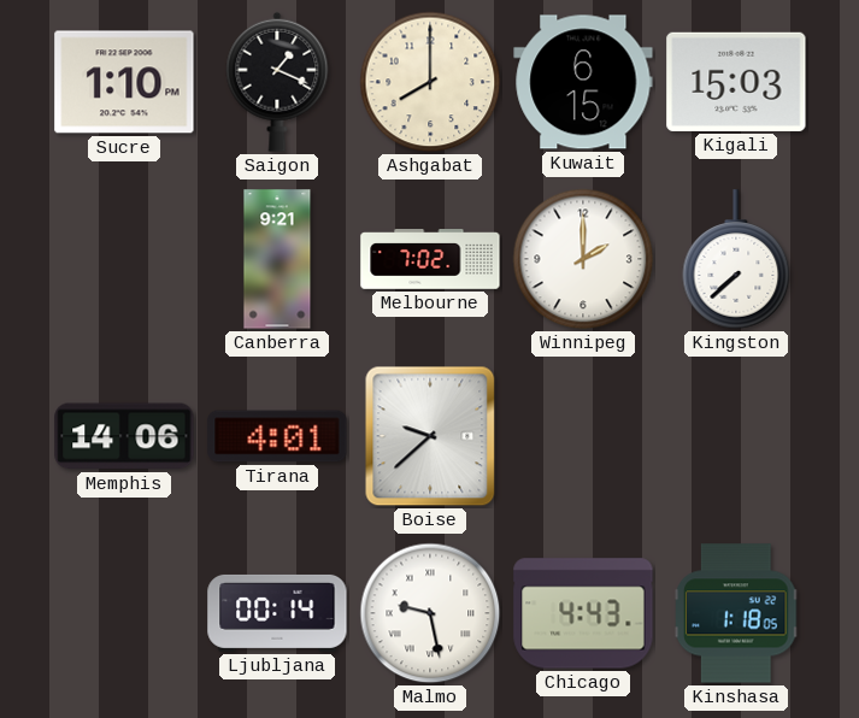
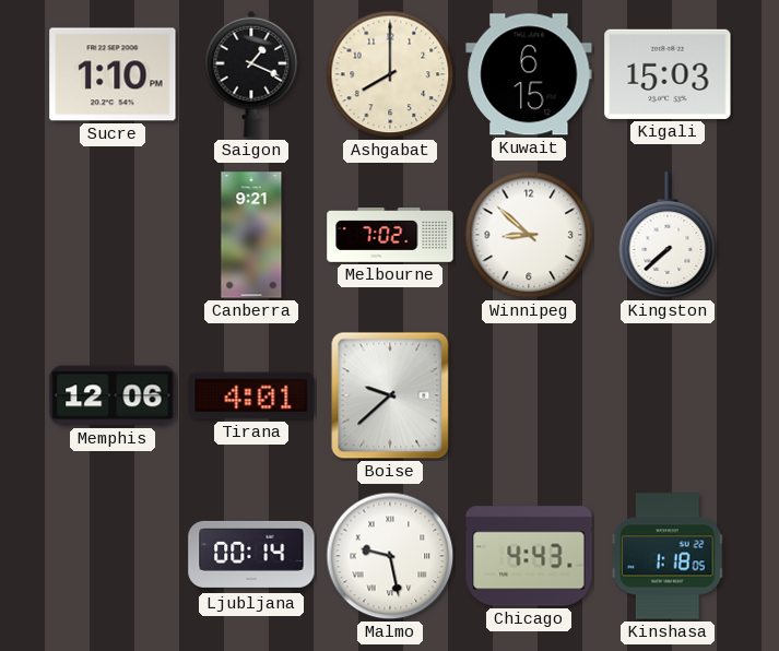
Winnipeg: 2:00 -> 8:52
Memphis: 14:06 -> 12:06
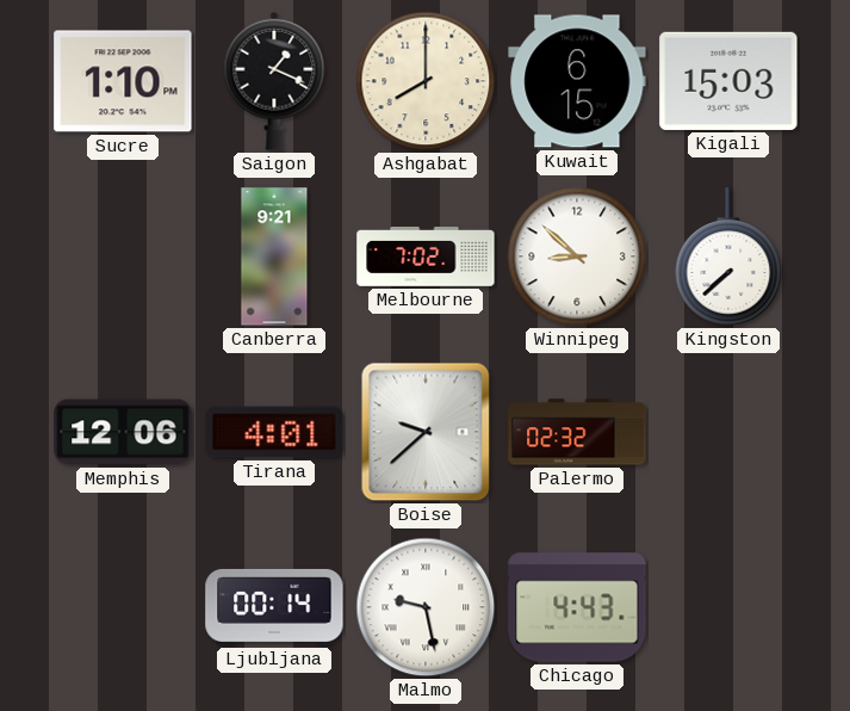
Palermo: none -> 02:32
Kinshasa: 1:18 -> none
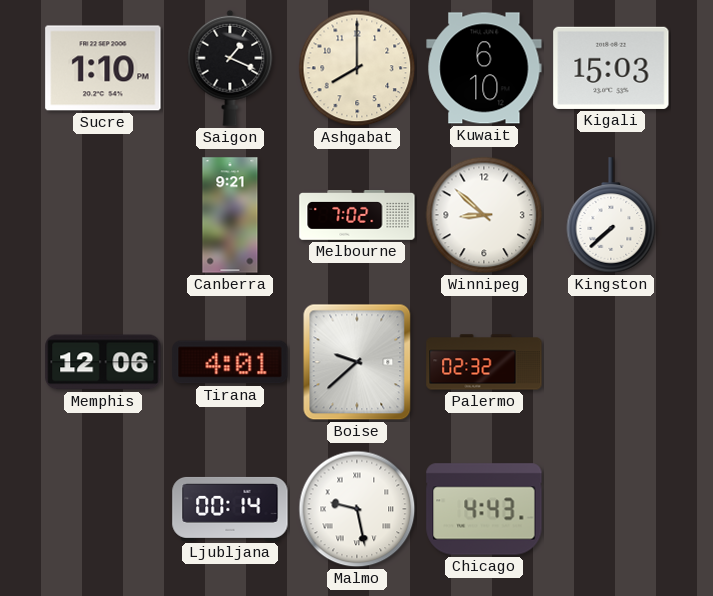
Kuwait: 6:15 -> 6:10
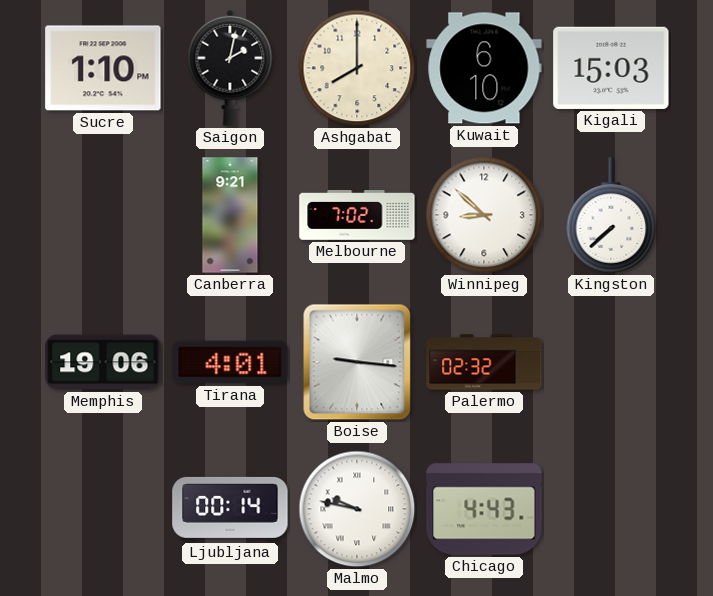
Saigon: 1:19 -> 2:02
Memphis: 12:06 -> 19:06
Boise: 9:38 -> 9:16
Malmo: 9:28 -> 9:47
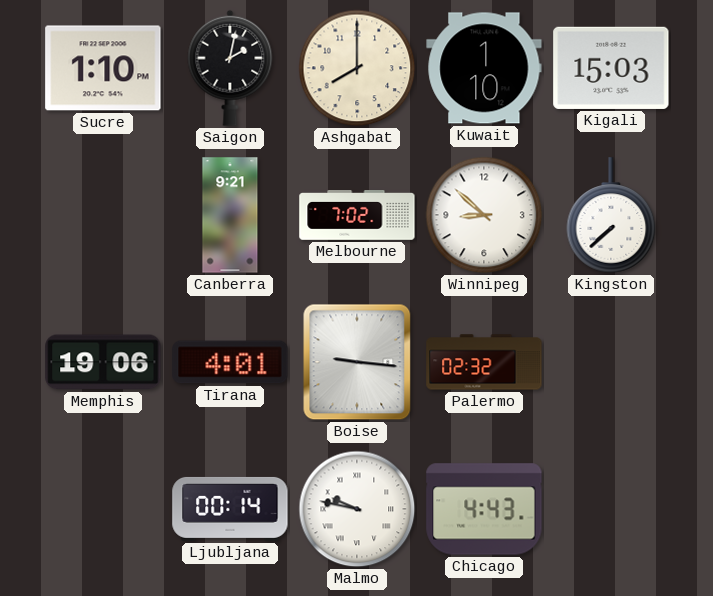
Kuwait: 6:10 -> 1:10
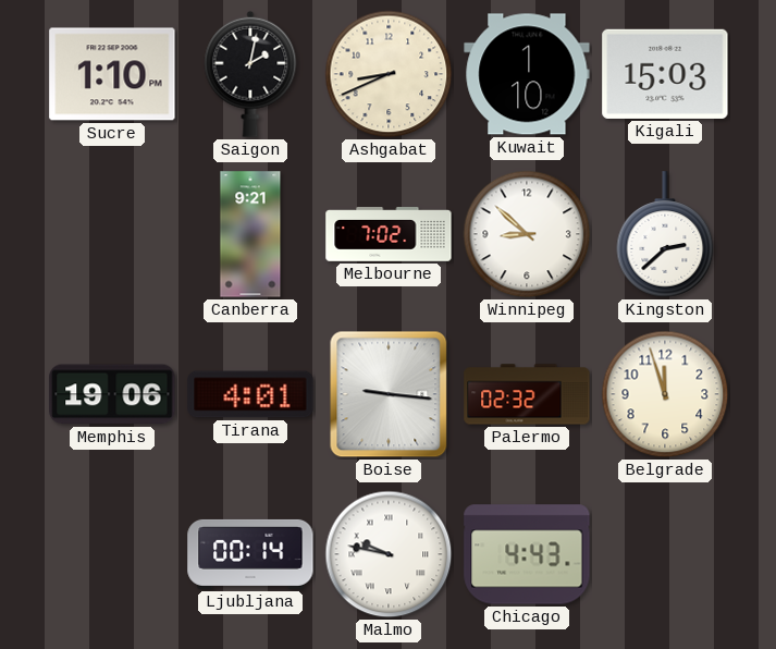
Ashgabat: 8:00 -> 8:41
Kingston: 7:38 -> 2:38
Belgrade: none -> 11:57
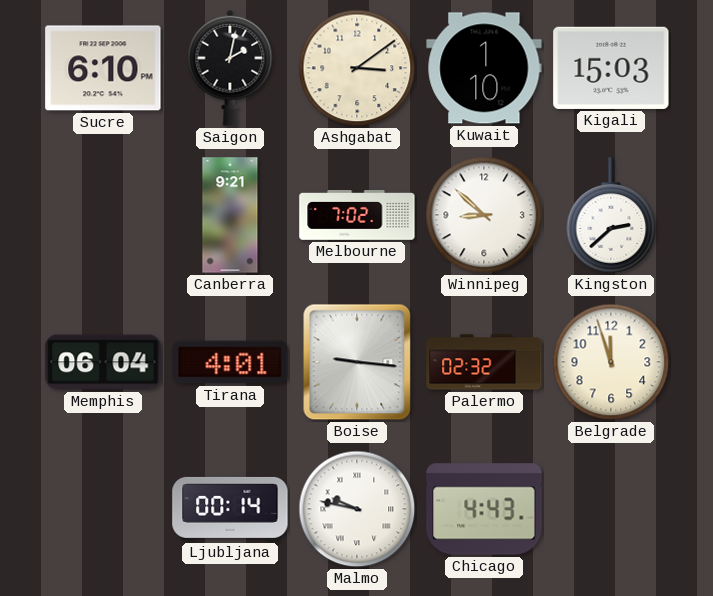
Sucre: 1:10 -> 6:10
Ashgabat: 8:41 -> 3:09
Memphis: 19:06 -> 06:04
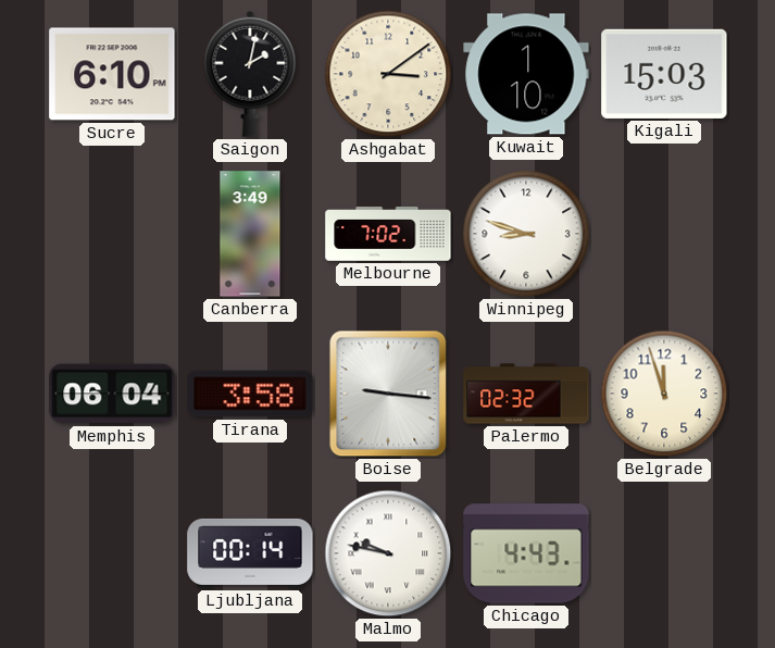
Canberra: 9:21 -> 3:49
Winnipeg: 8:52 -> 8:48
Kingston: 2:38 -> none
Tirana: 4:01 -> 3:58
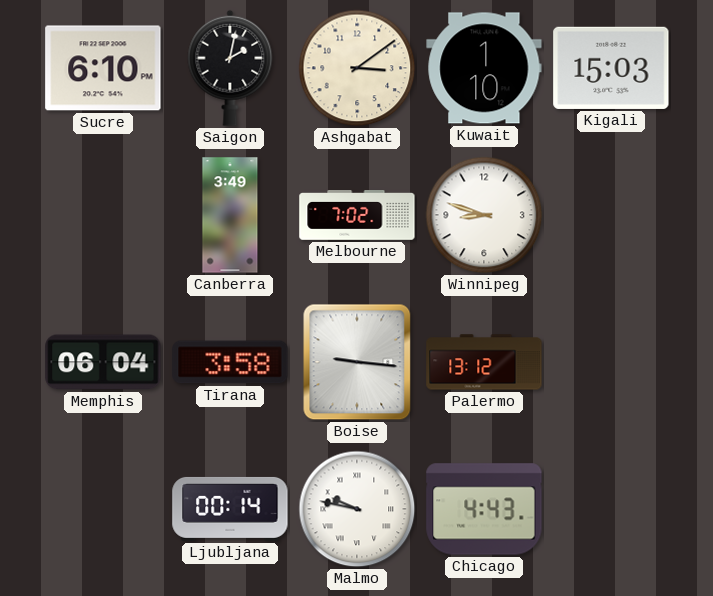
Palermo: 02:32 -> 13:12
Belgrade: 11:57 -> none
